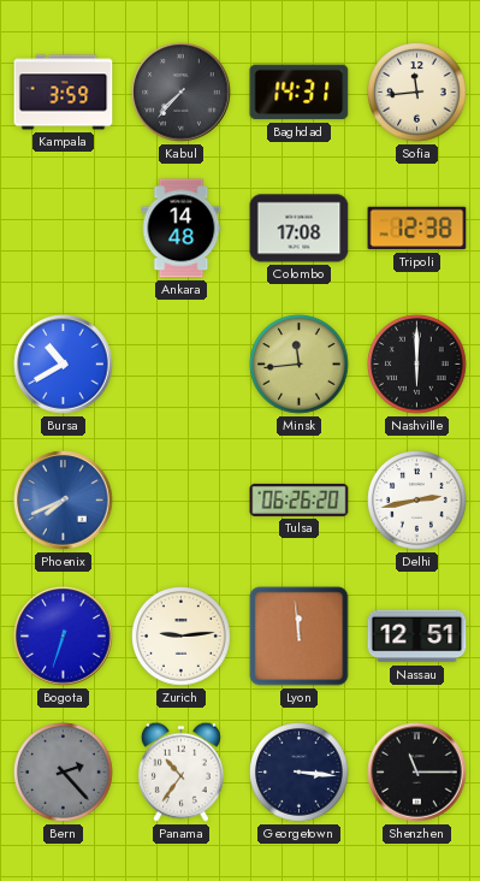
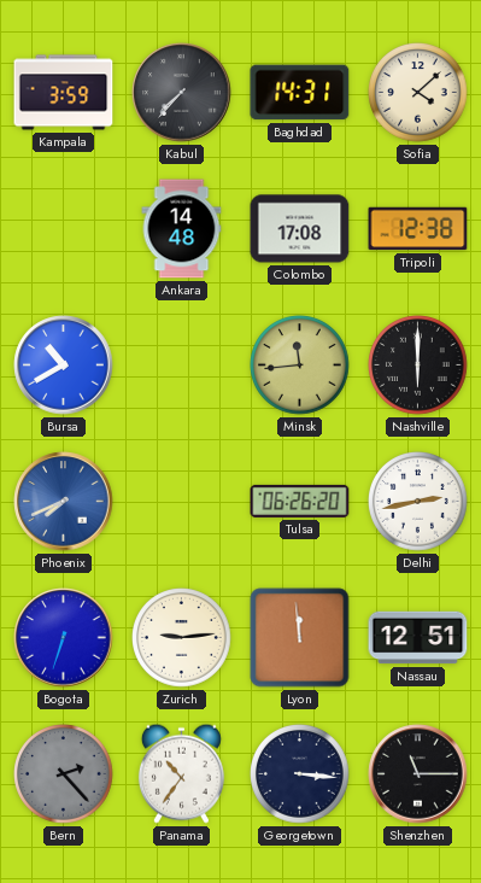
Sofia: 11:44 -> 4:08
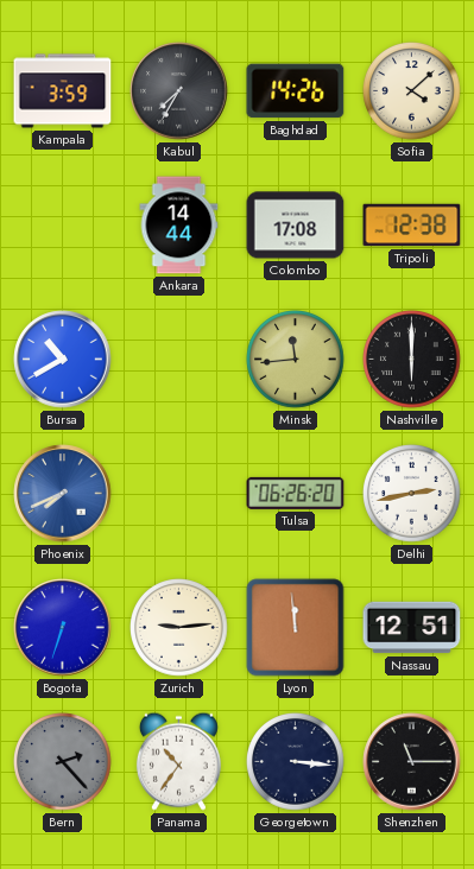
Kabul: 7:37 -> 7:35
Baghdad: 14:31 -> 14:26
Ankara: 14:48 -> 14:44
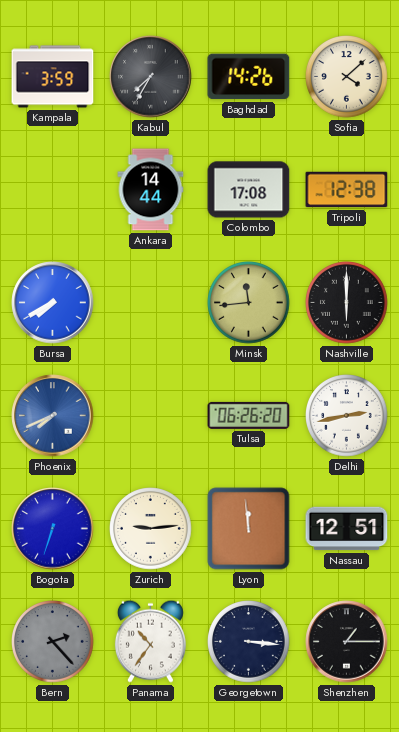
Bursa: 10:40 -> 7:40
Shenzhen: 11:15 -> 1:15
